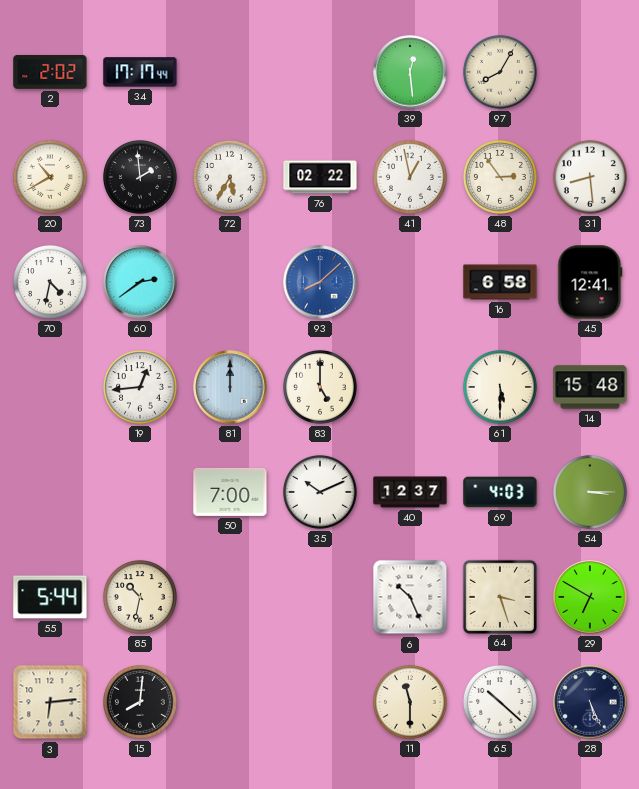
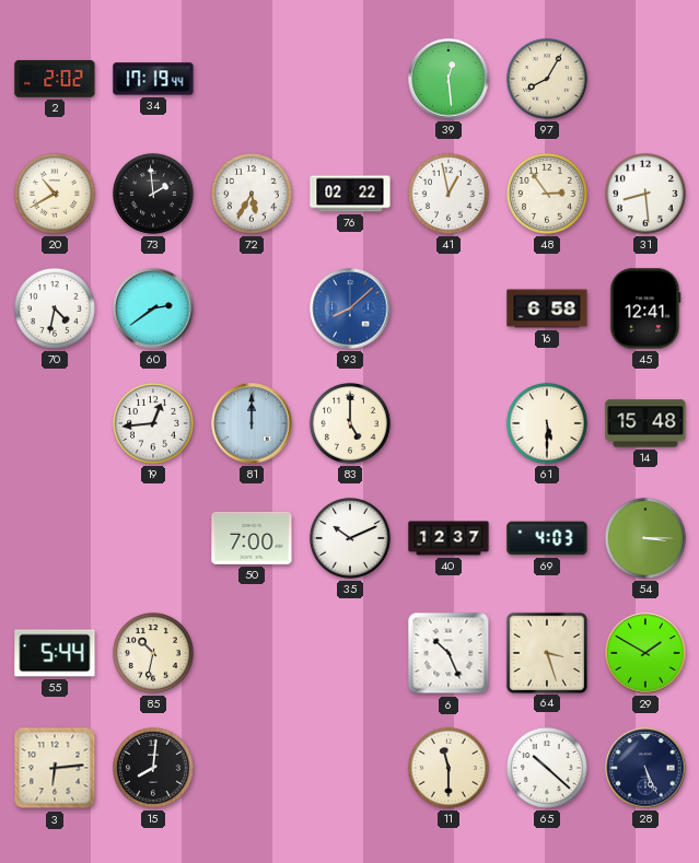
34: 17:17 -> 17:19
29: 6:50 -> 1:50
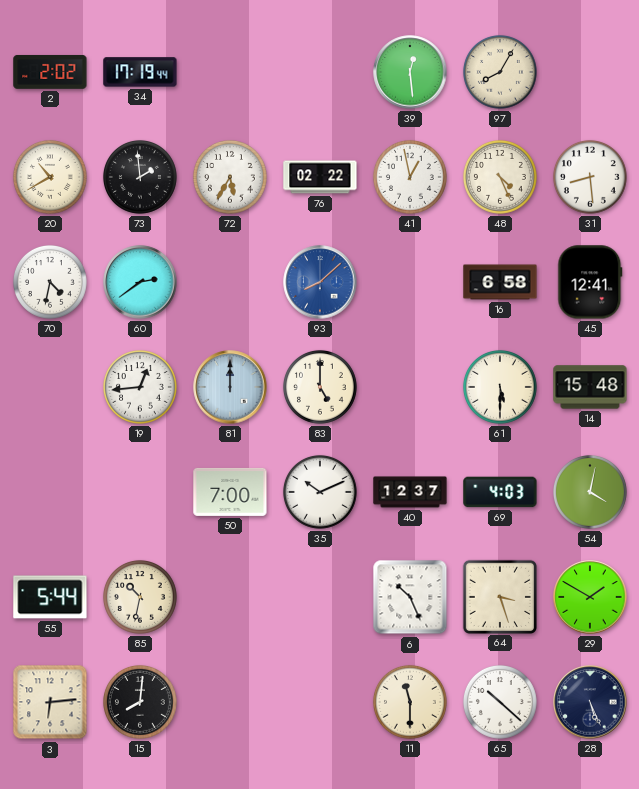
48: 2:54 -> 4:26
54: 3:15 -> 4:02
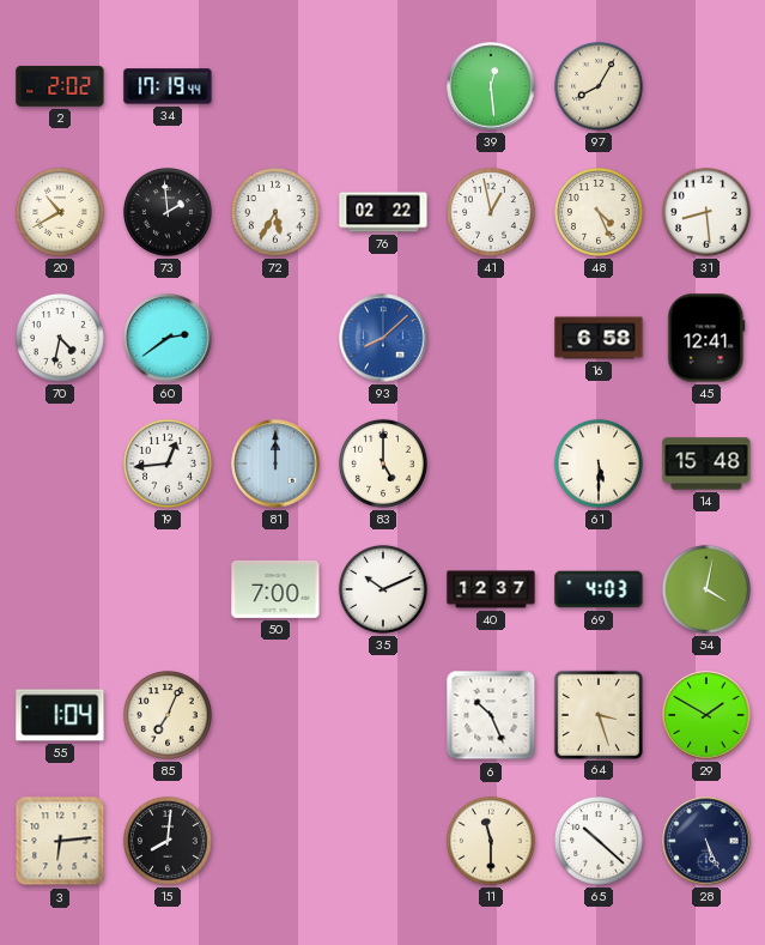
55: 5:44 -> 1:04
85: 10:32 -> 7:04
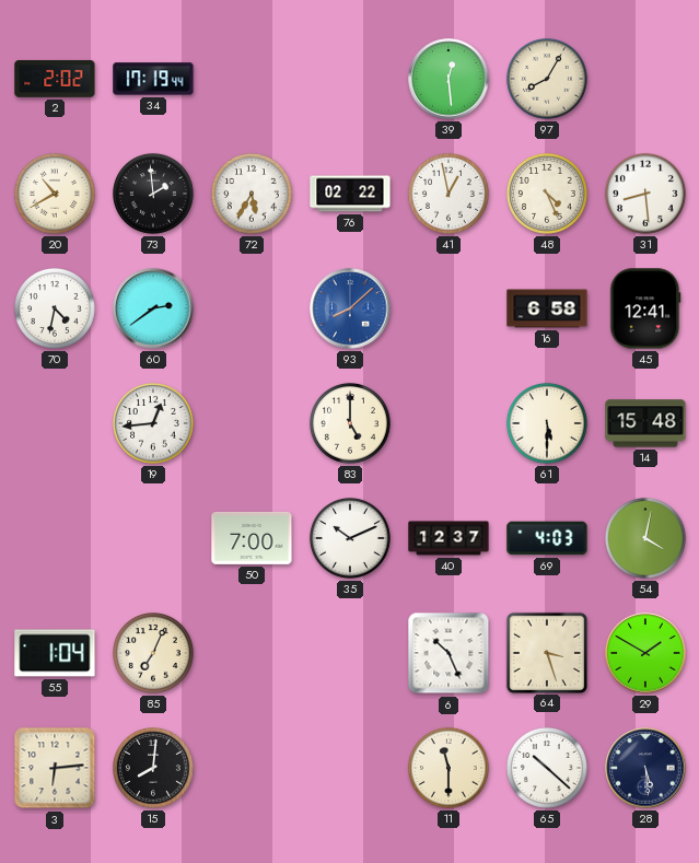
81: 12:00 -> none
28: 5:26 -> 5:29
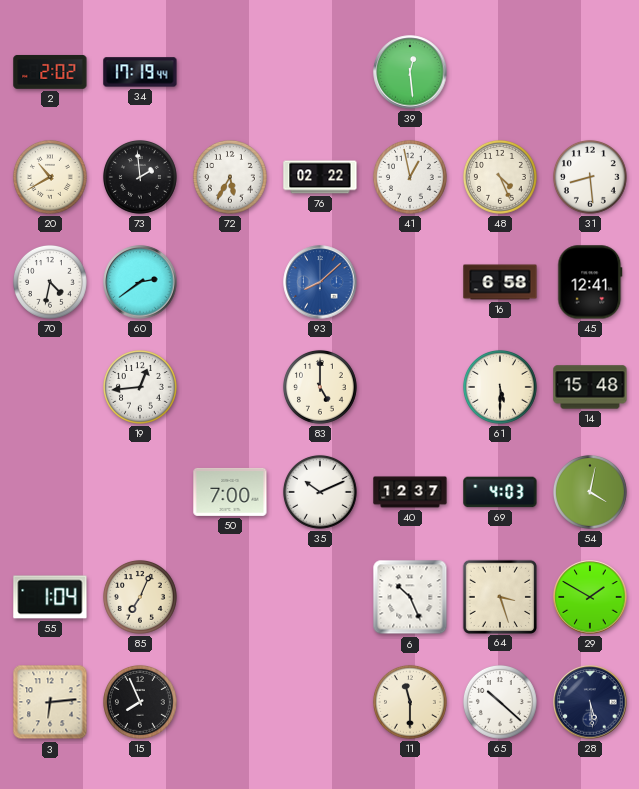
97: 8:05 -> none
15: 8:01 -> 7:56
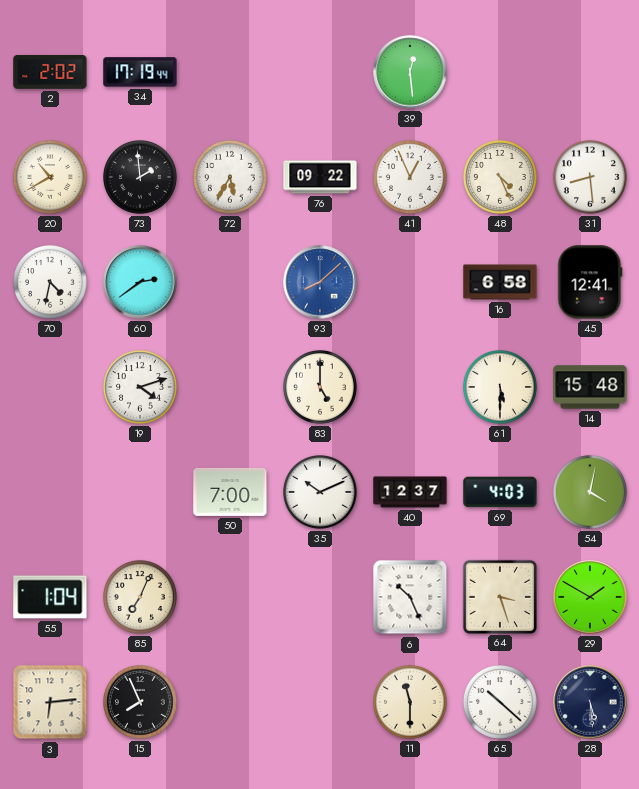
76: 02:22 -> 09:22
41: 12:58 -> 12:56
19: 12:44 -> 4:12
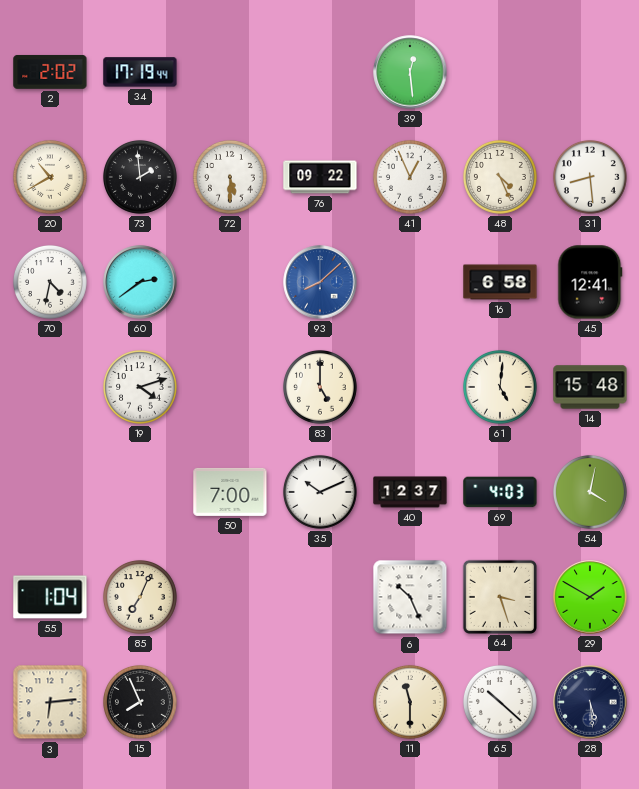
72: 5:35 -> 5:30
61: 5:30 -> 5:01
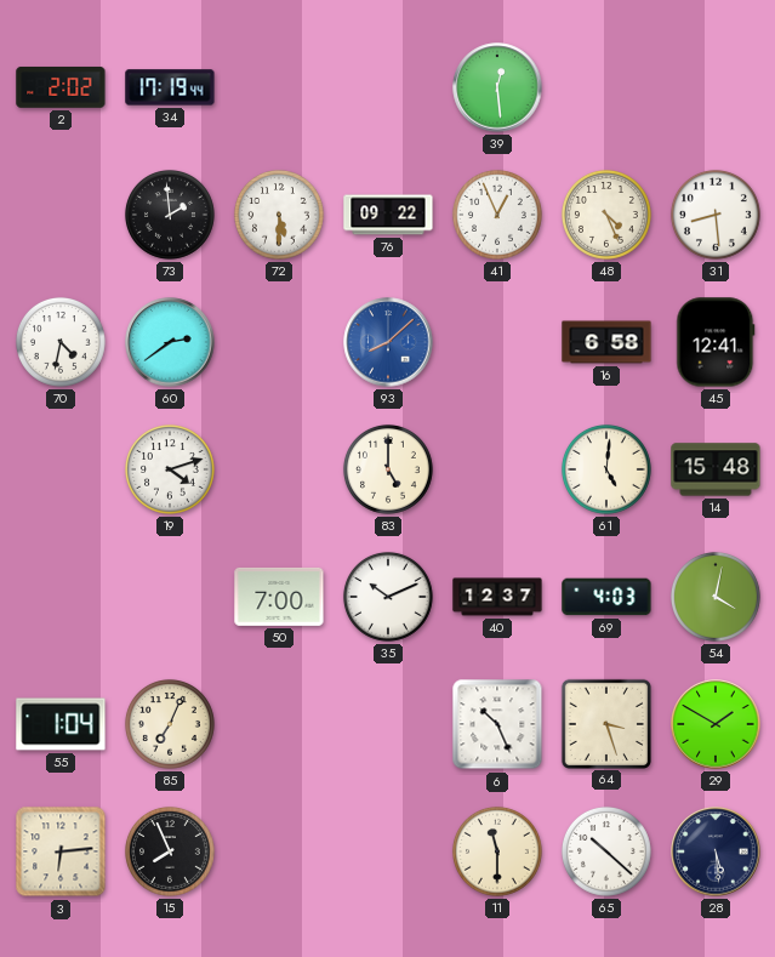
20: 10:40 -> none
